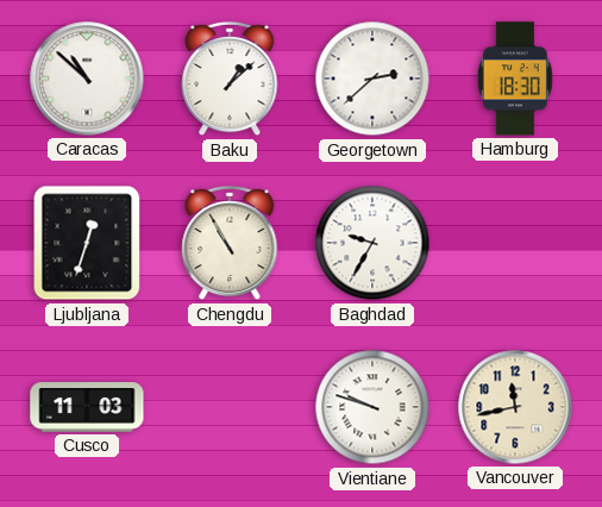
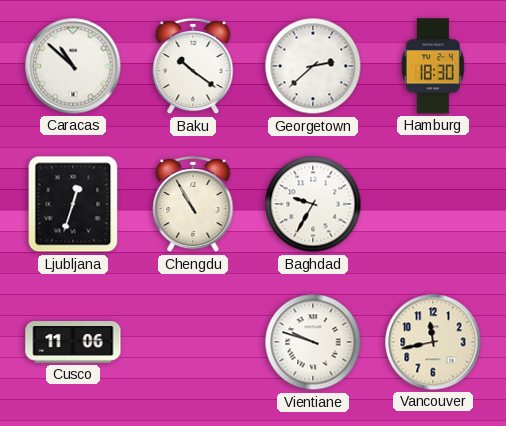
Baku: 1:08 -> 10:21
Cusco: 11:03 -> 11:06
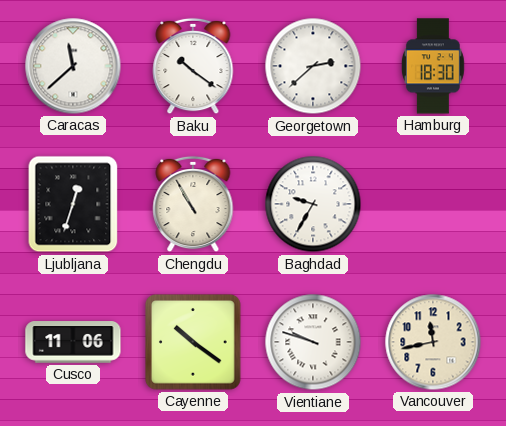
Caracas: 10:52 -> 11:38
Cayenne: none -> 10:21
